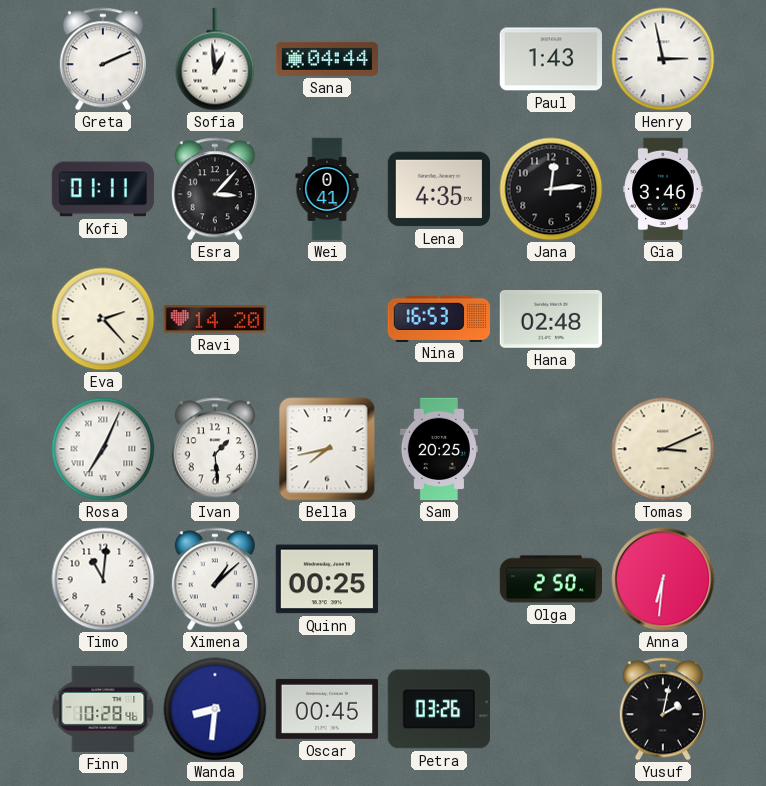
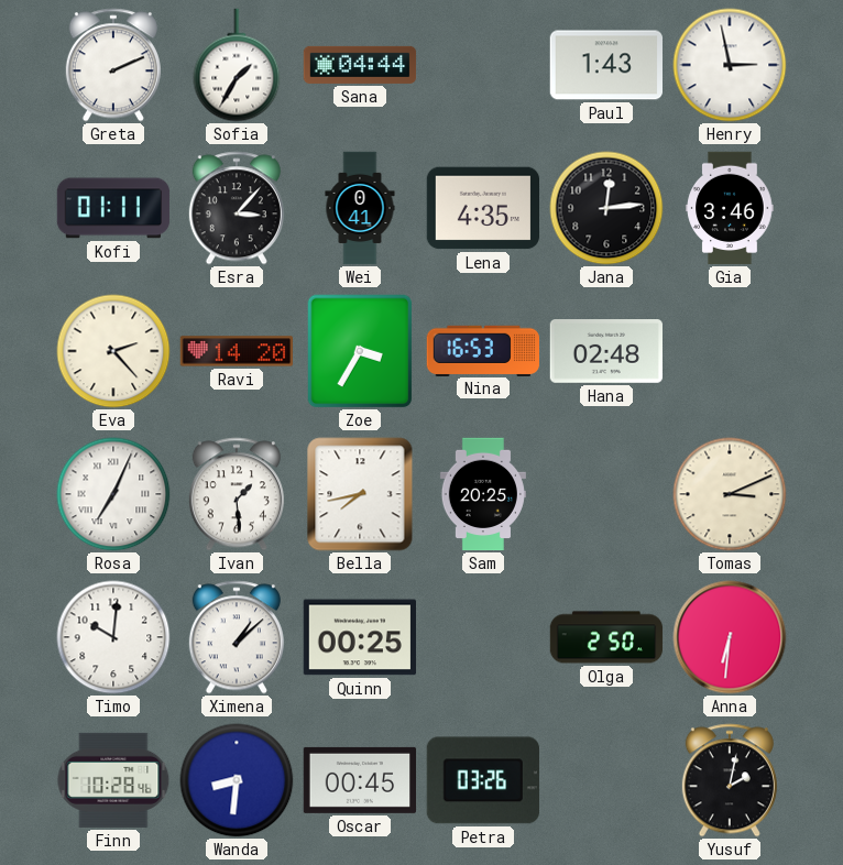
Sofia: 12:59 -> 1:35
Zoe: none -> 3:35
Timo: 11:01 -> 10:01
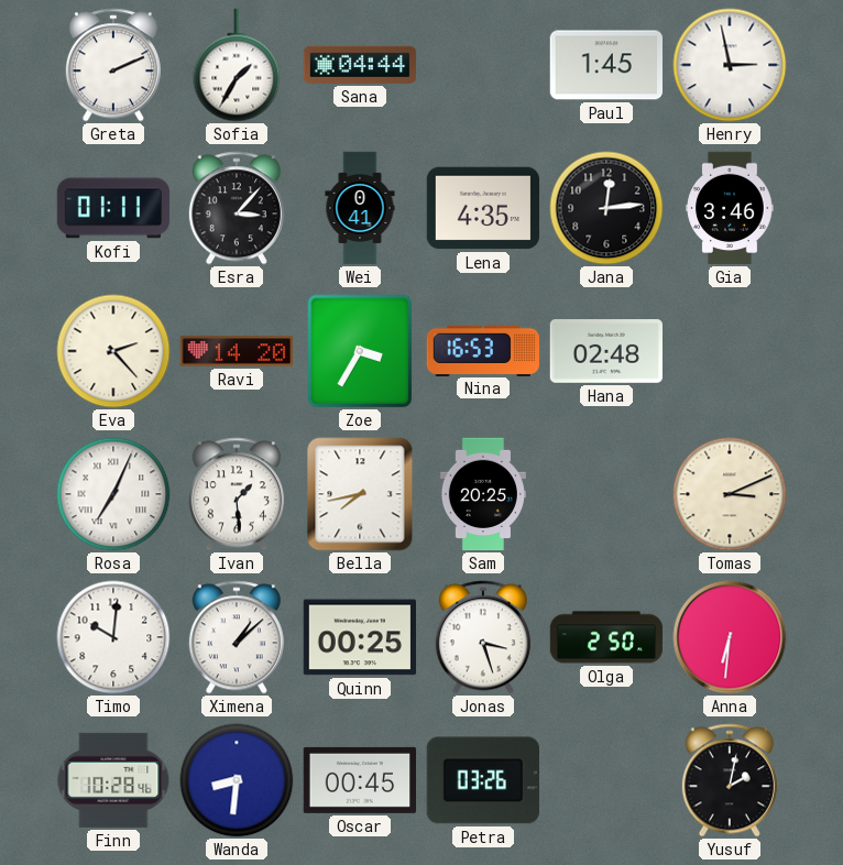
Paul: 1:43 -> 1:45
Jonas: none -> 3:27
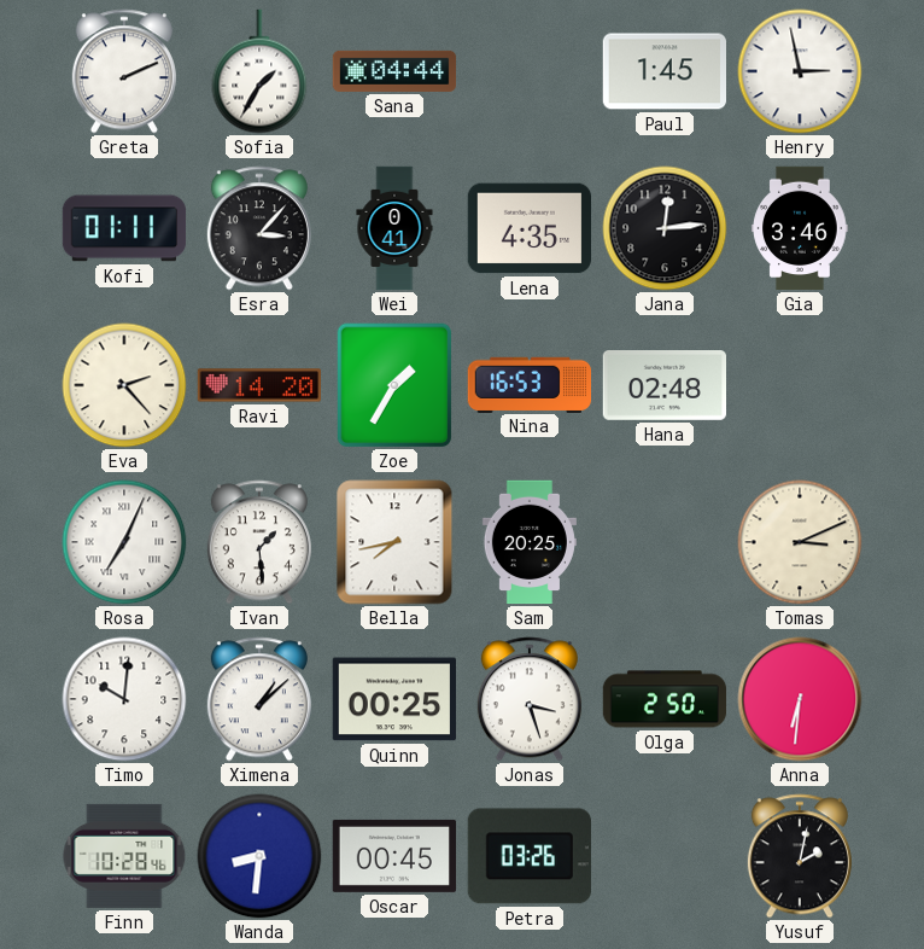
Zoe: 3:35 -> 1:35
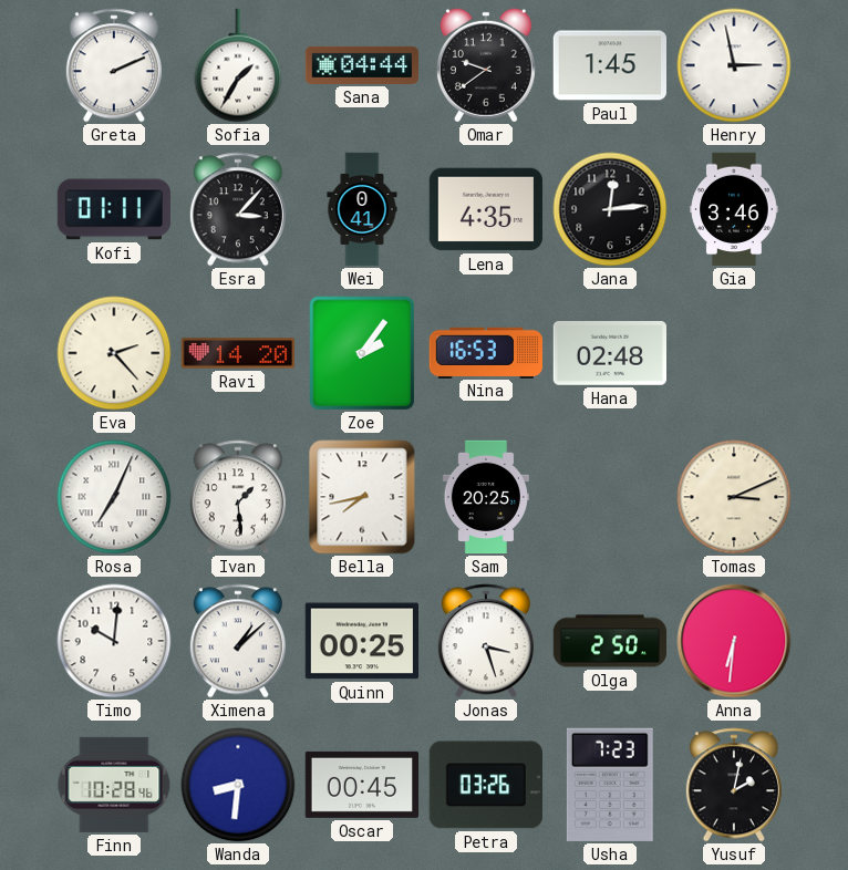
Omar: none -> 9:39
Zoe: 1:35 -> 2:06
Usha: none -> 7:23
